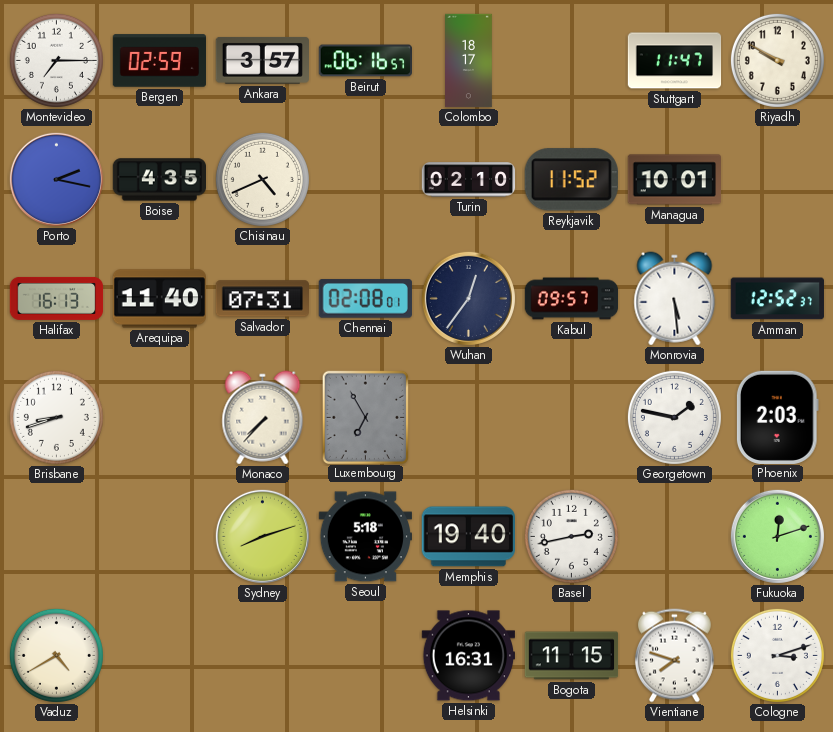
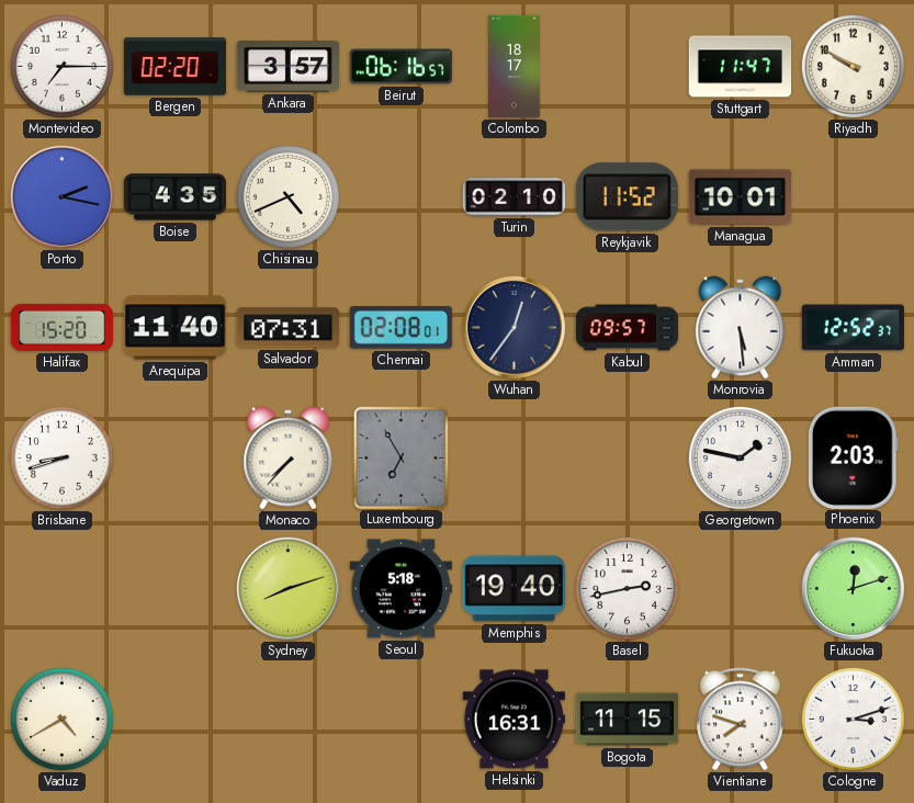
Bergen: 02:59 -> 02:20
Halifax: 16:13 -> 15:20
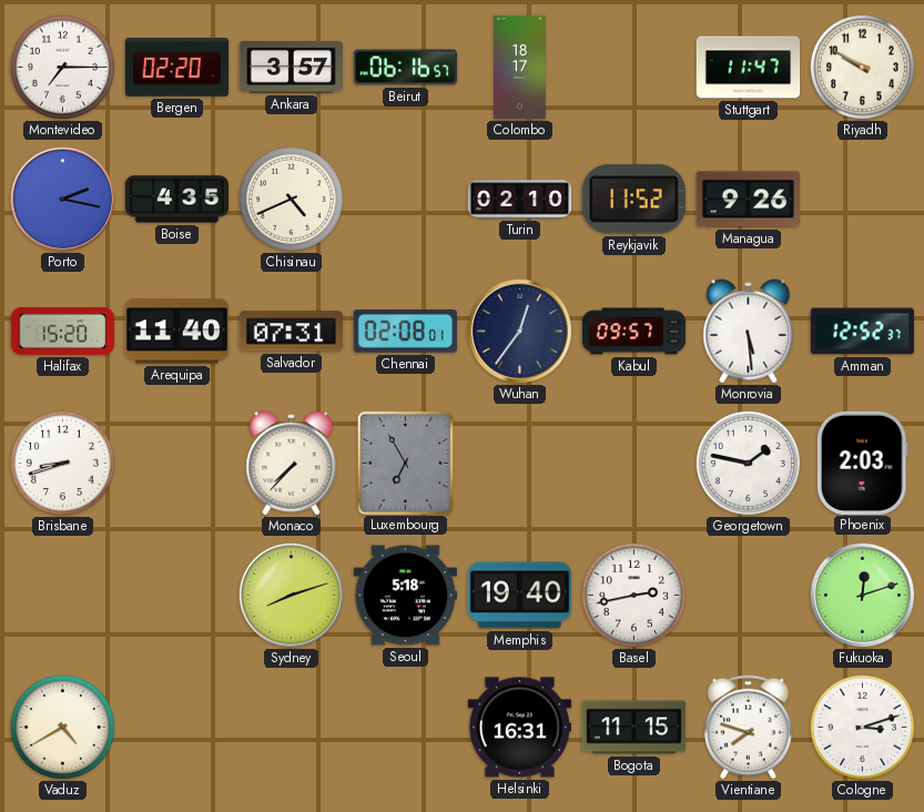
Managua: 10:01 -> 9:26
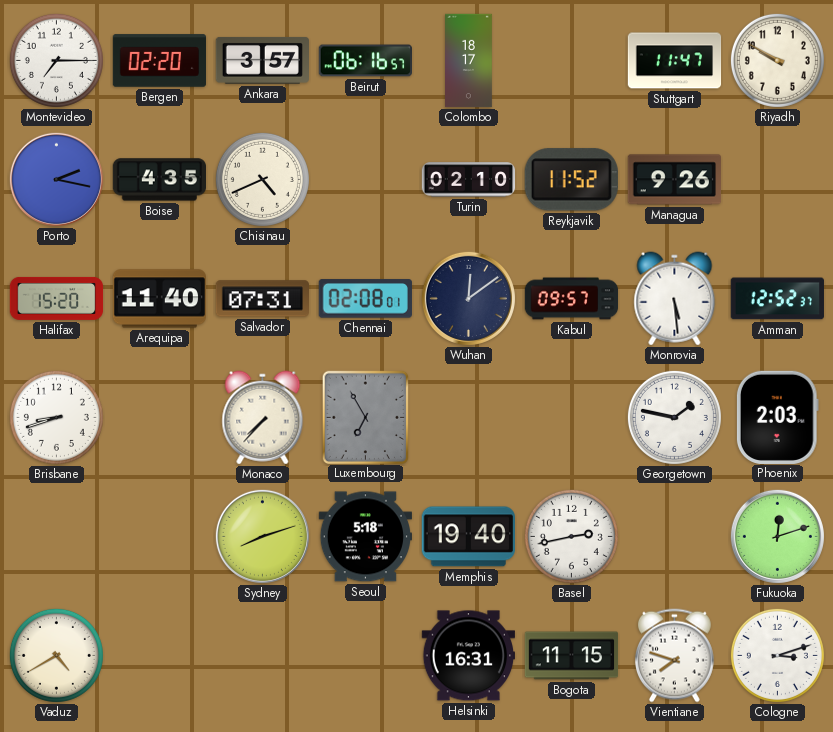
Wuhan: 12:36 -> 12:09
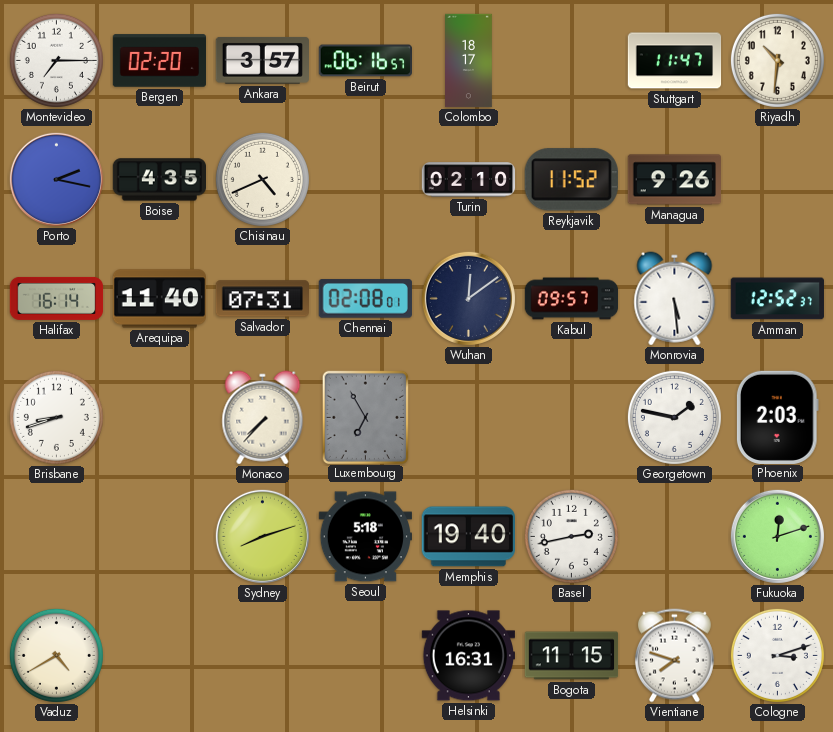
Riyadh: 9:50 -> 10:31
Halifax: 15:20 -> 16:14
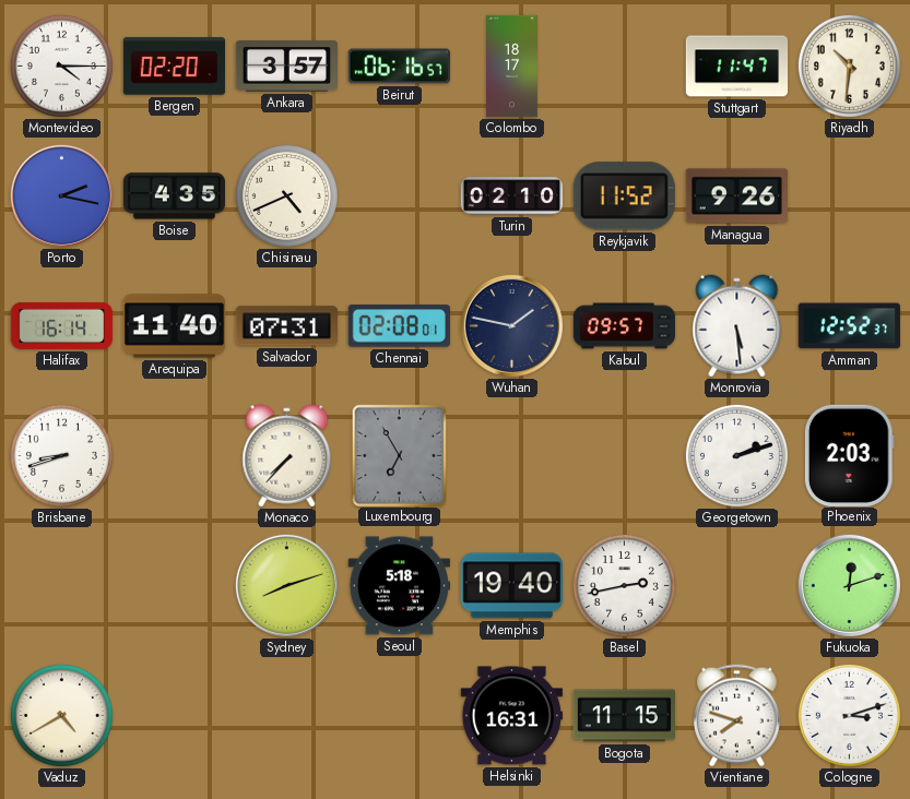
Montevideo: 7:15 -> 4:15
Wuhan: 12:09 -> 1:47
Georgetown: 1:47 -> 2:12
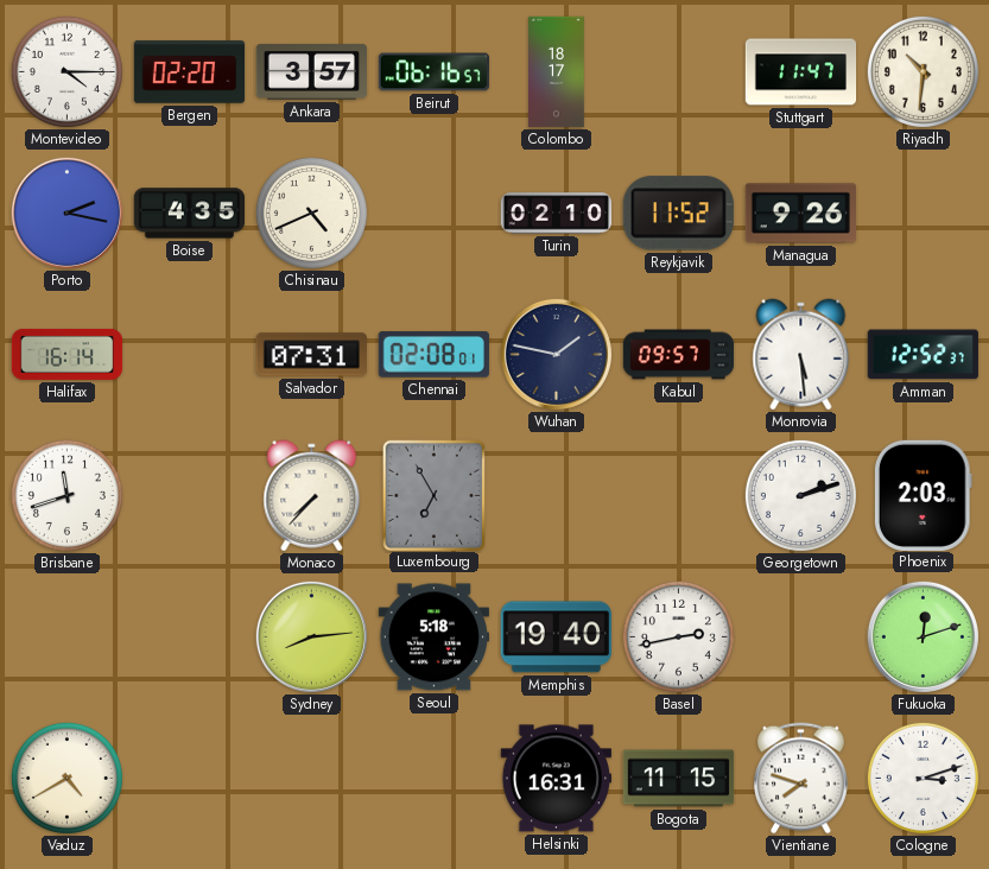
Arequipa: 11:40 -> none
Brisbane: 8:42 -> 11:42
Sydney: 8:12 -> 8:14
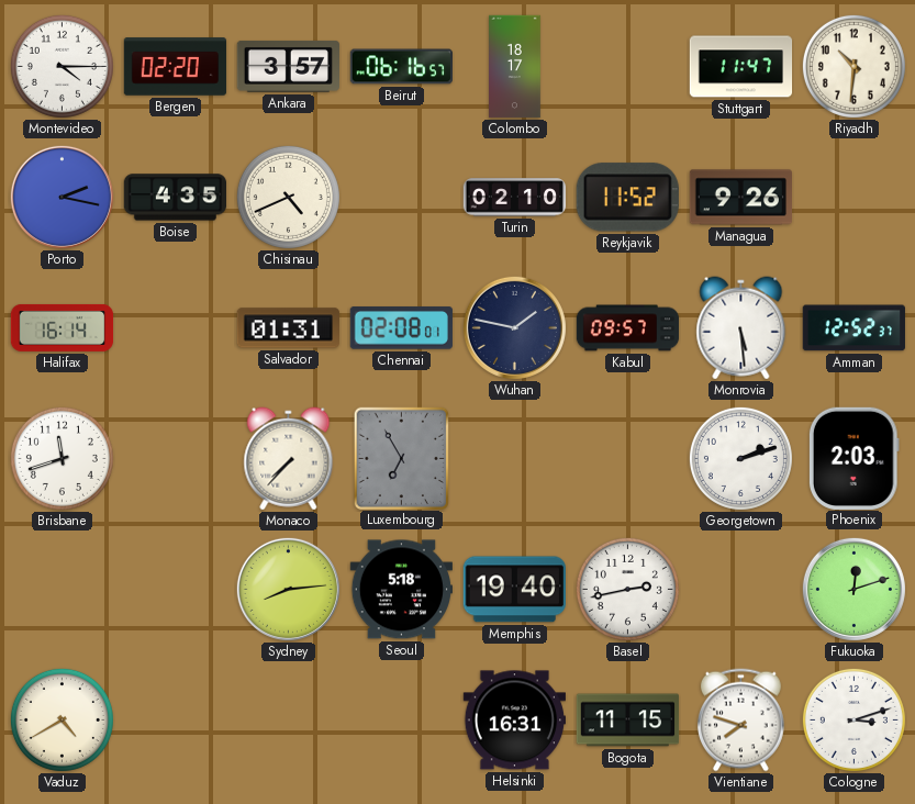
Salvador: 07:31 -> 01:31
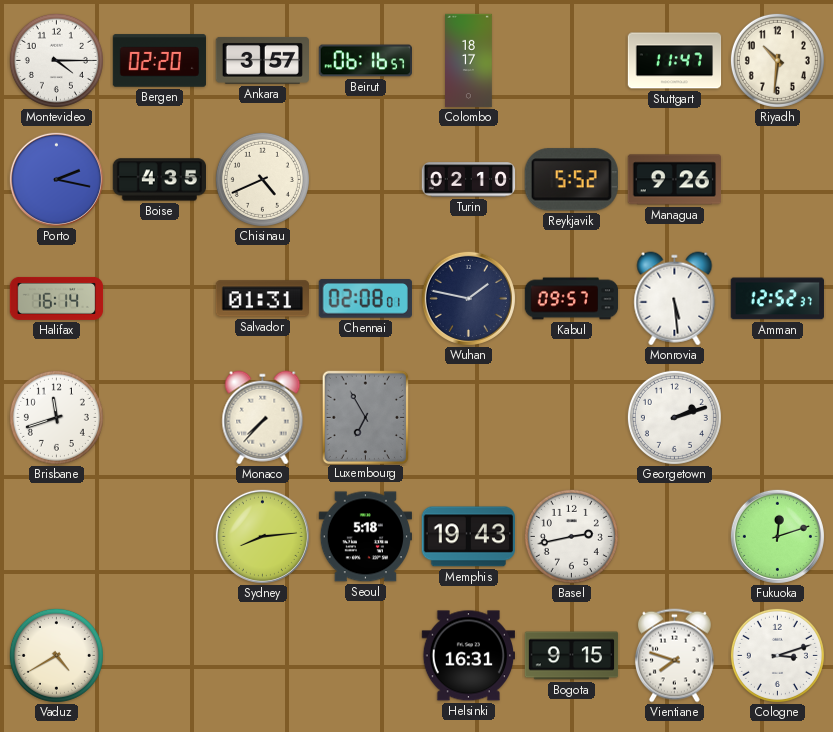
Reykjavik: 11:52 -> 5:52
Phoenix: 2:03 -> none
Memphis: 19:40 -> 19:43
Bogota: 11:15 -> 9:15
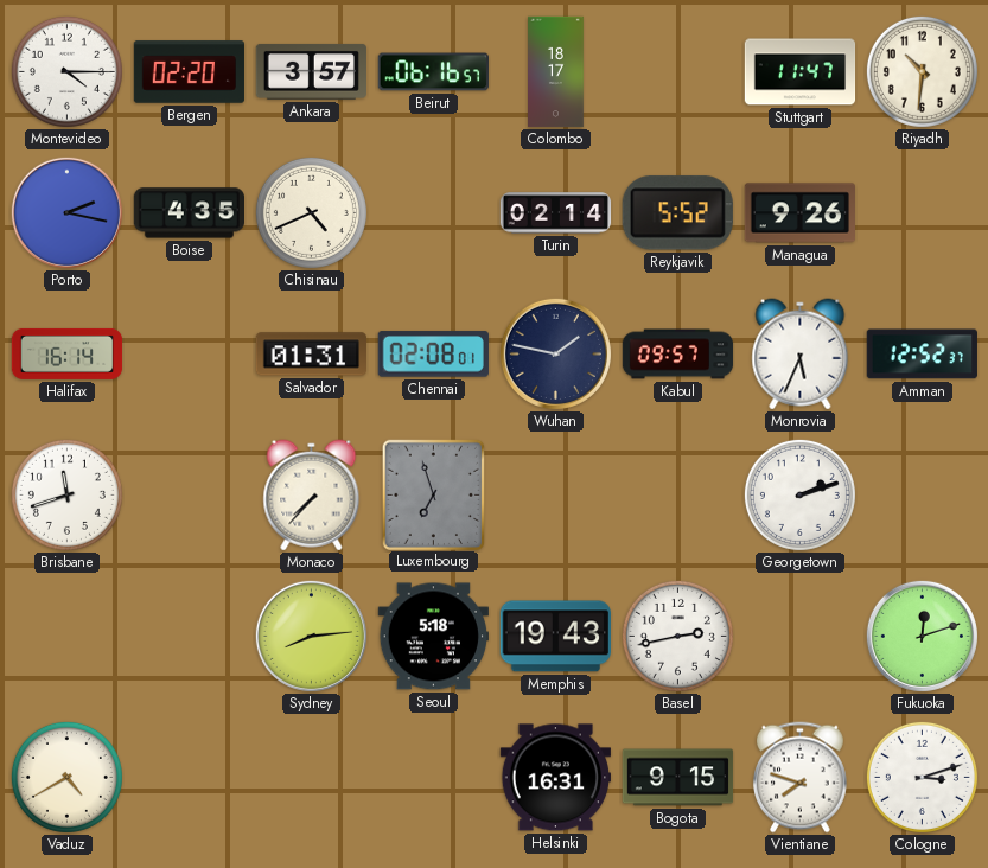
Turin: 02:10 -> 02:14
Monrovia: 5:29 -> 5:34
Luxembourg: 6:55 -> 6:57
